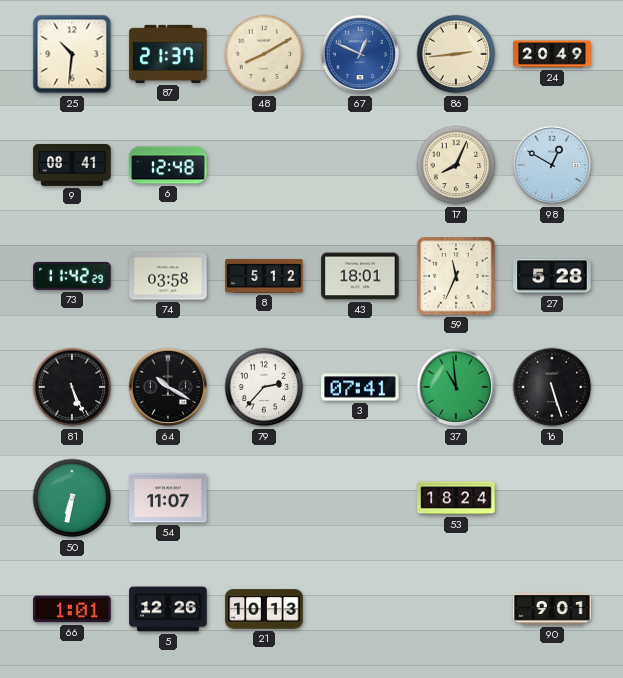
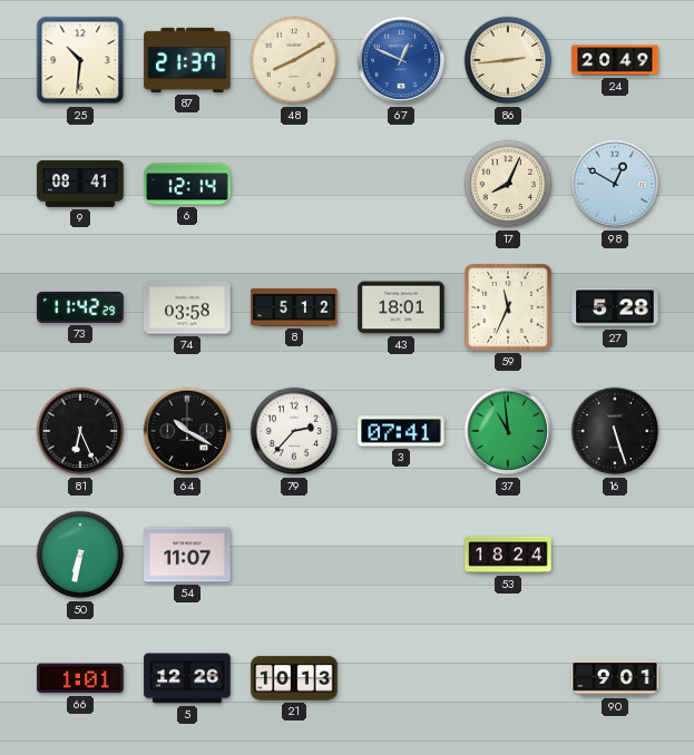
6: 12:48 -> 12:14
81: 5:26 -> 6:26
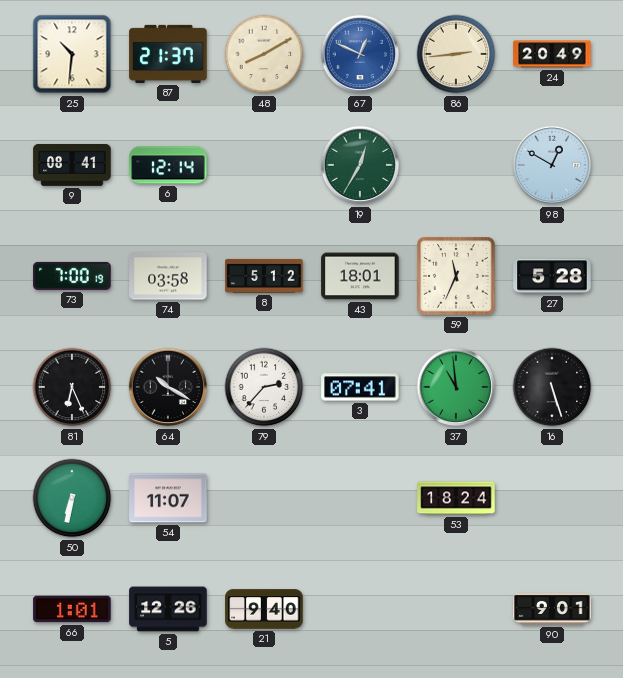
19: none -> 12:35
17: 8:04 -> none
73: 11:42 -> 7:00
21: 10:13 -> 9:40
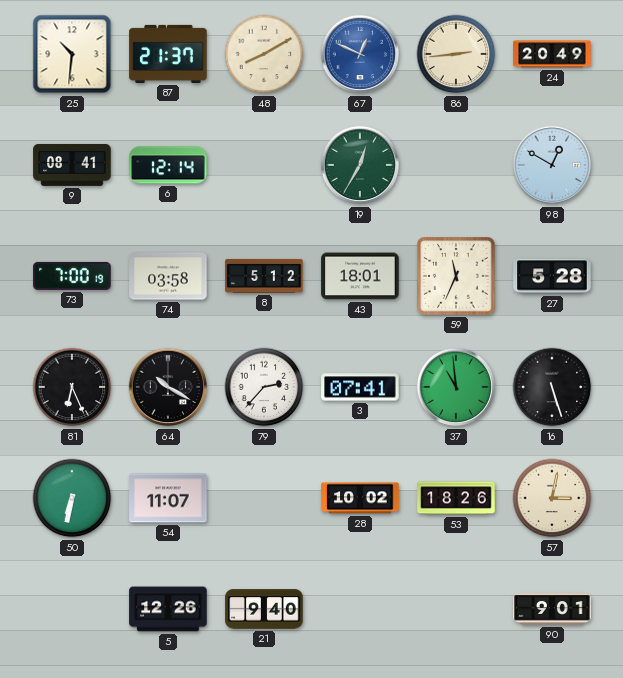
28: none -> 10:02
53: 18:24 -> 18:26
57: none -> 3:02
66: 1:01 -> none
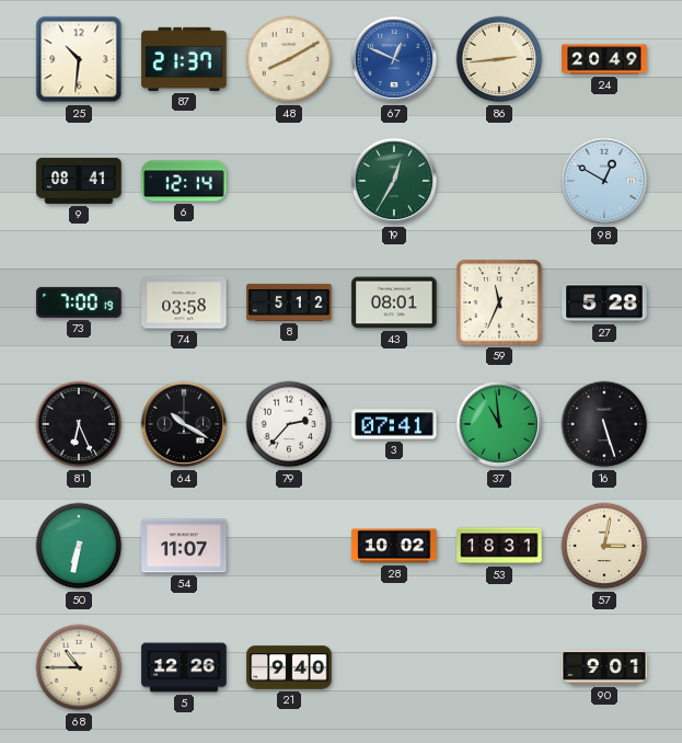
43: 18:01 -> 08:01
53: 18:26 -> 18:31
68: none -> 10:45
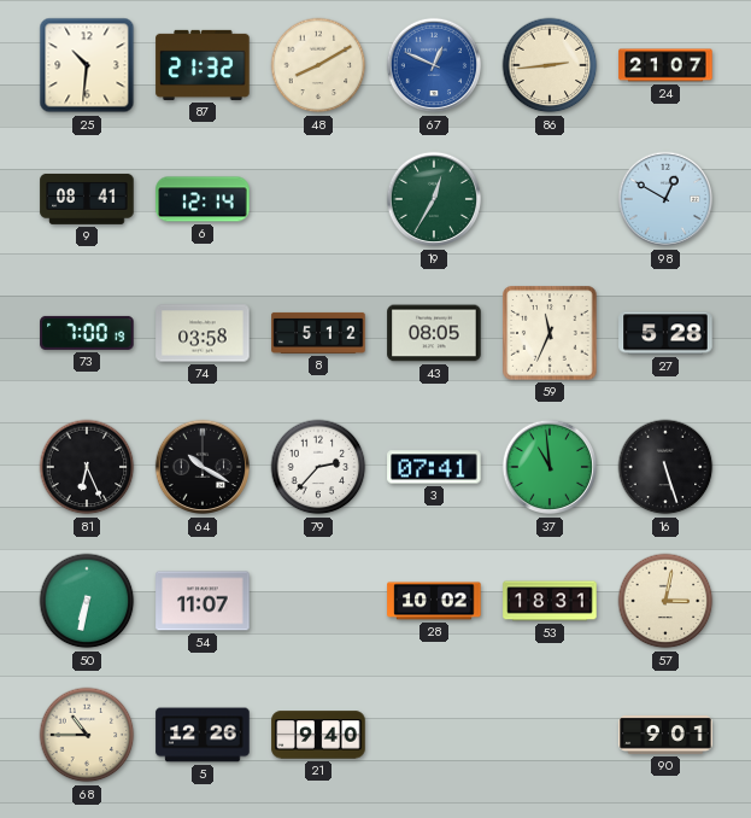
87: 21:37 -> 21:32
24: 20:49 -> 21:07
43: 08:01 -> 08:05
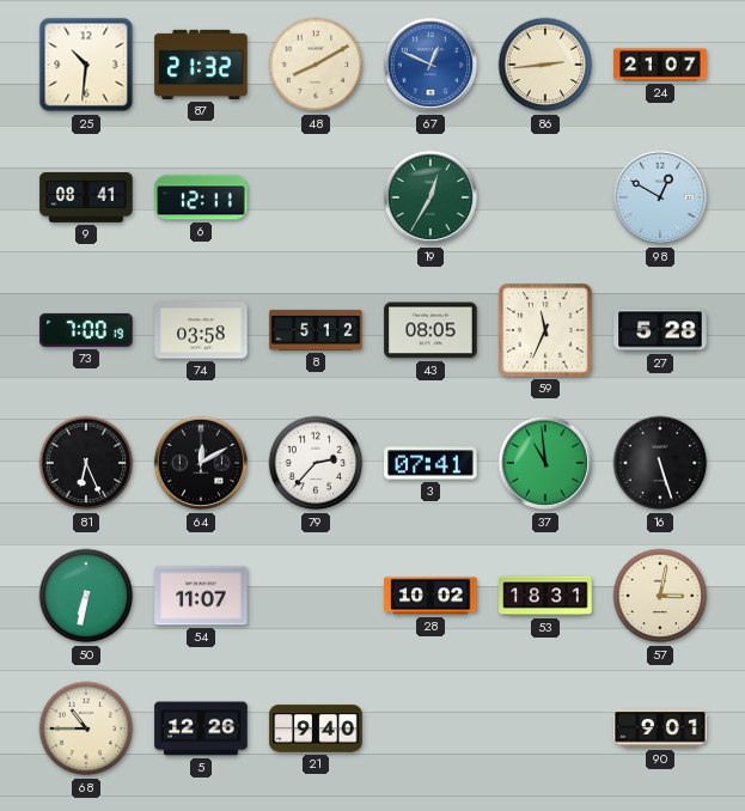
6: 12:14 -> 12:11
64: 10:20 -> 12:10
